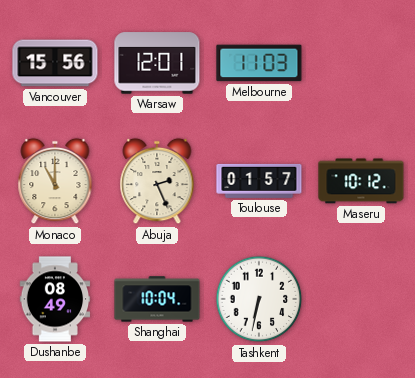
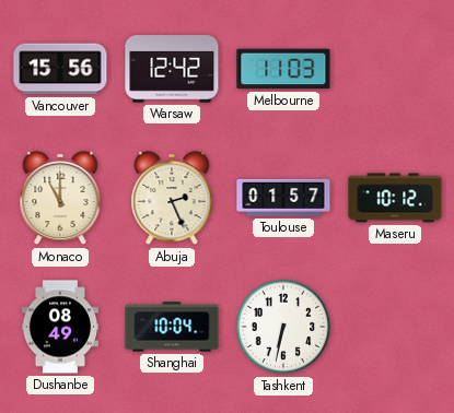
Warsaw: 12:01 -> 12:42
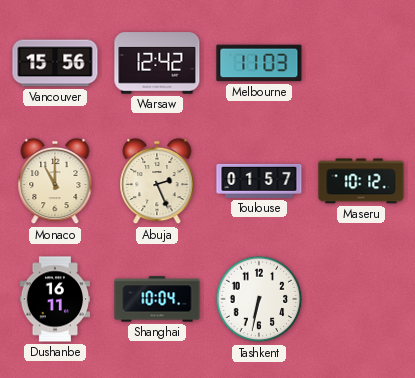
Dushanbe: 08:49 -> 16:11
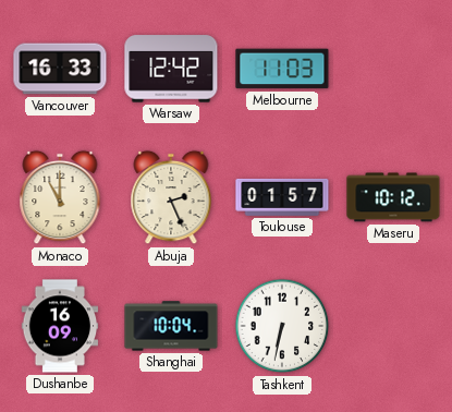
Vancouver: 15:56 -> 16:33
Dushanbe: 16:11 -> 16:09
